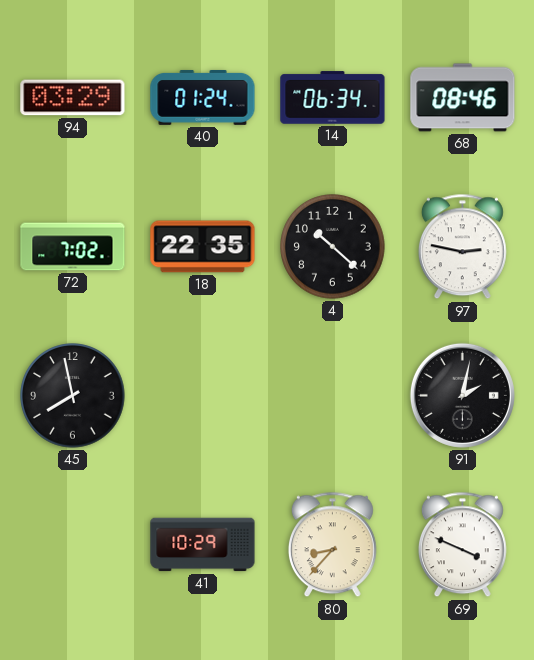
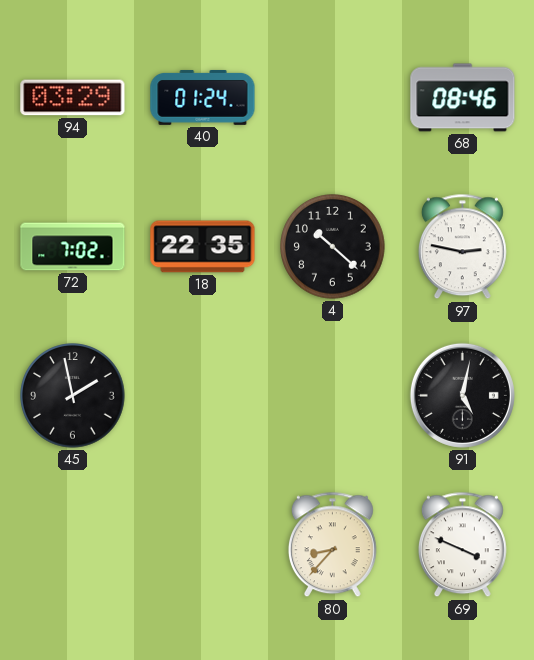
14: 06:34 -> none
45: 7:58 -> 1:58
91: 2:02 -> 5:02
41: 10:29 -> none
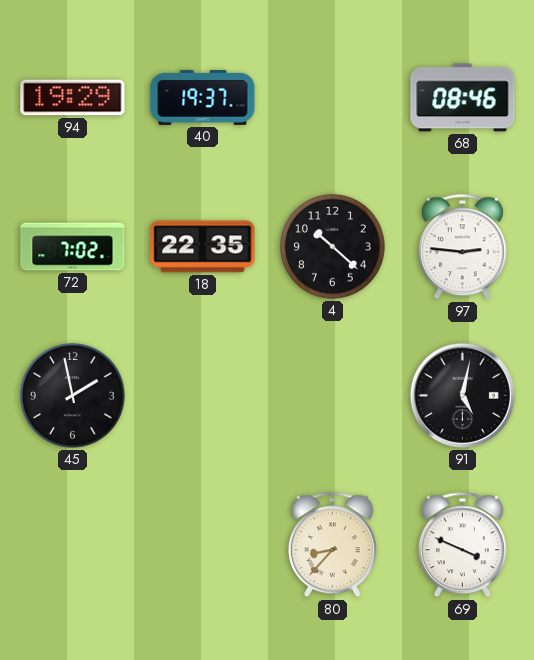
94: 03:29 -> 19:29
40: 01:24 -> 19:37
97: 2:47 -> 2:46
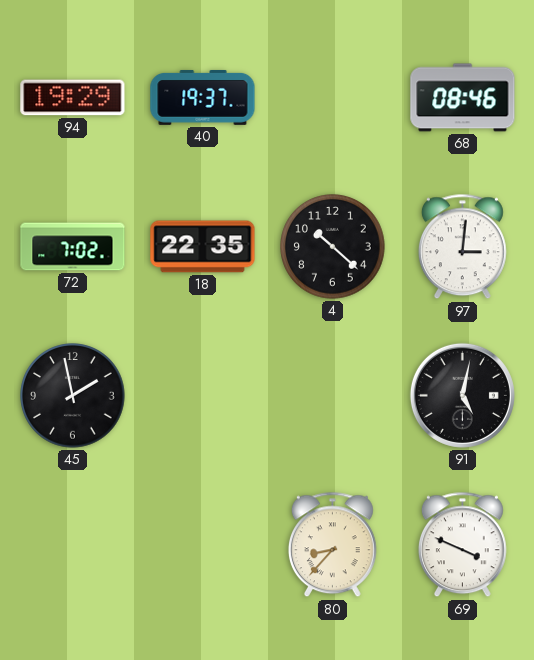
97: 2:46 -> 3:01
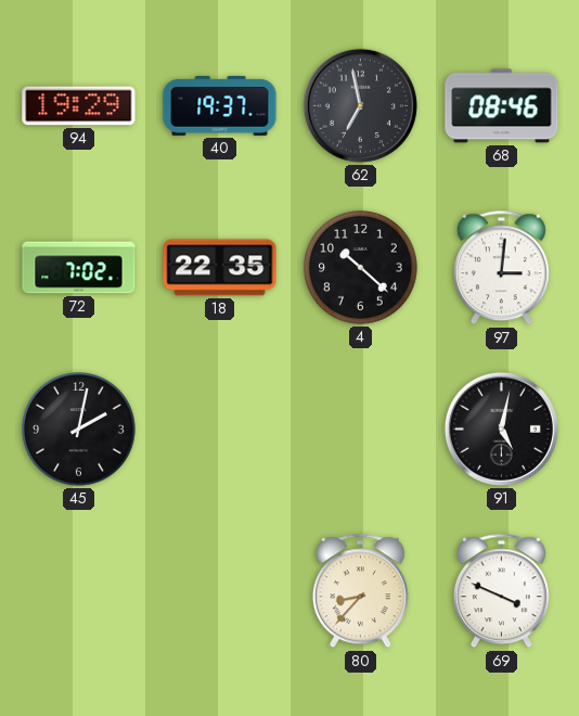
62: none -> 6:58
45: 1:58 -> 2:02
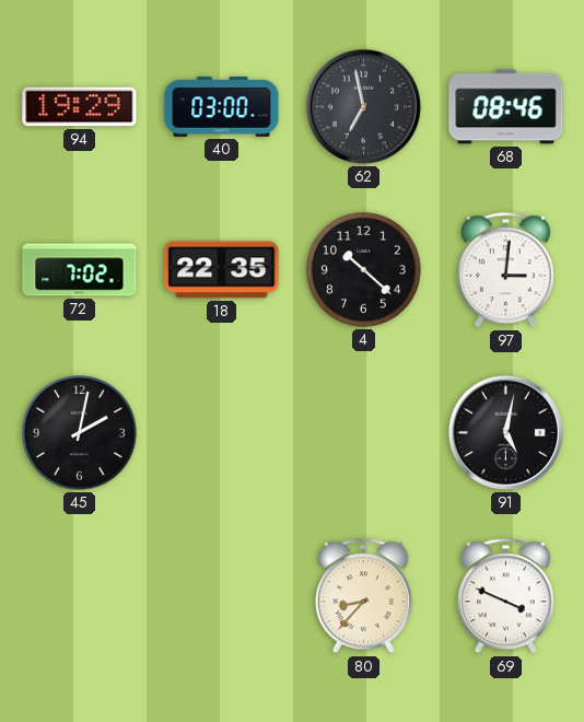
40: 19:37 -> 03:00
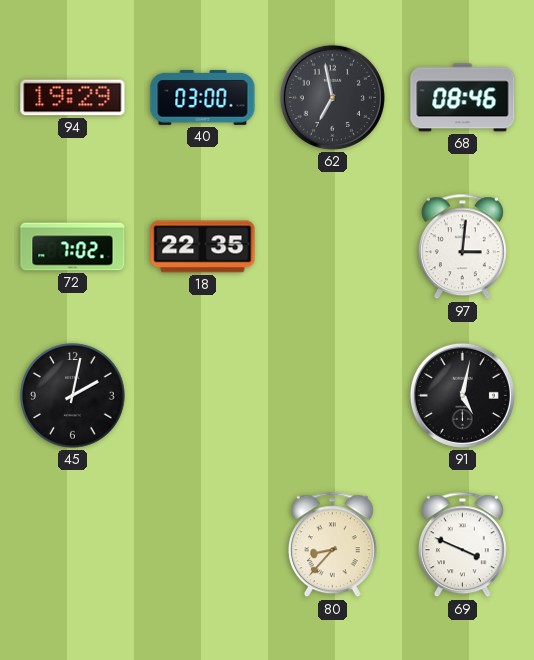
4: 10:22 -> none
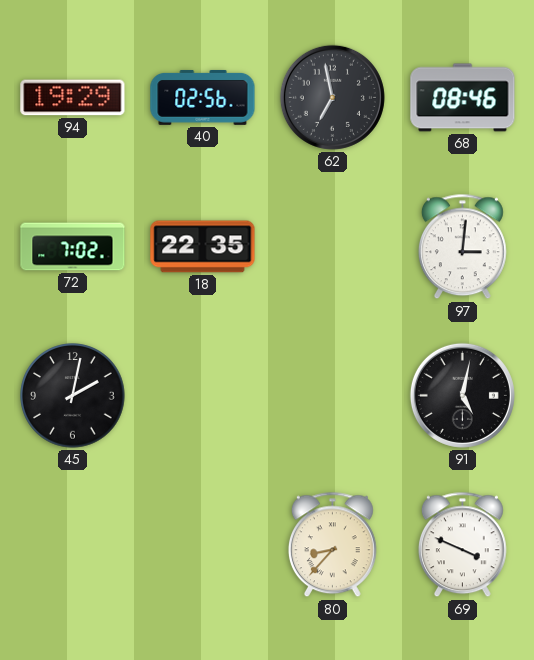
40: 03:00 -> 02:56
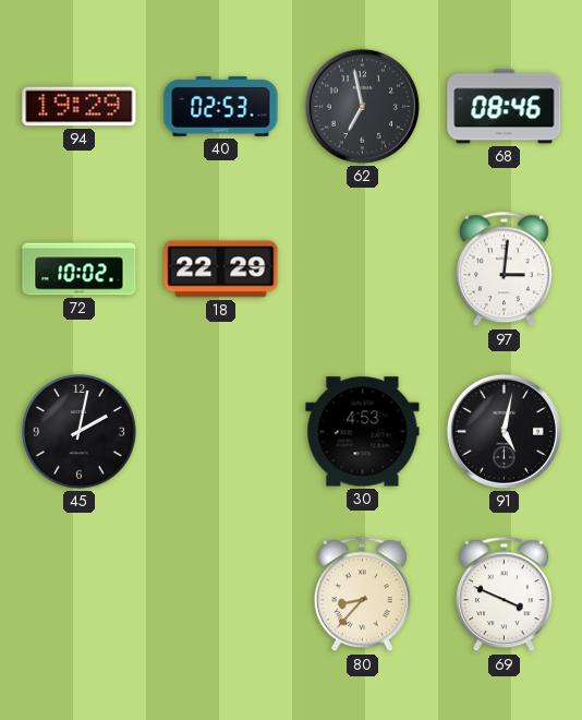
40: 02:56 -> 02:53
72: 7:02 -> 10:02
18: 22:35 -> 22:29
30: none -> 4:53
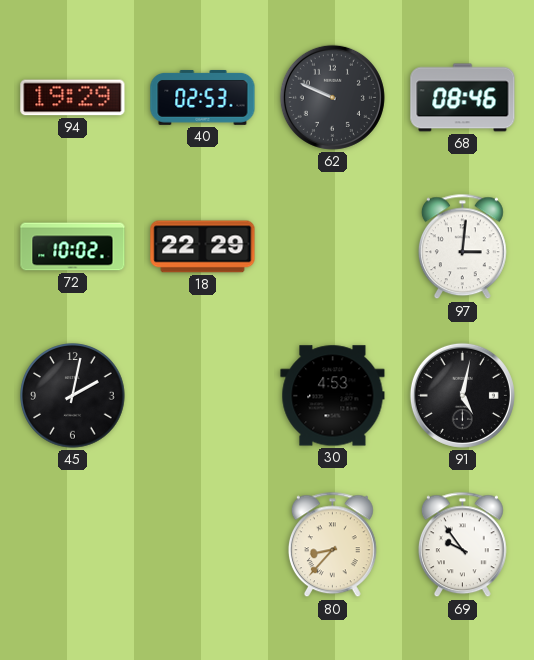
62: 6:58 -> 9:49
69: 3:49 -> 9:54
